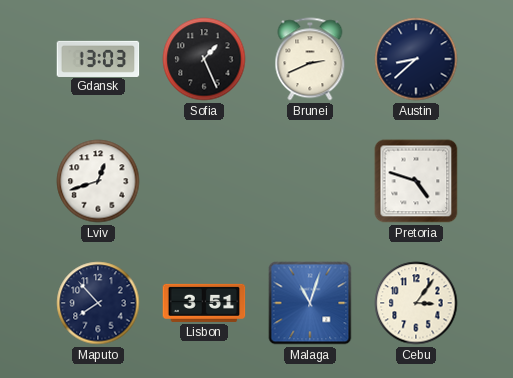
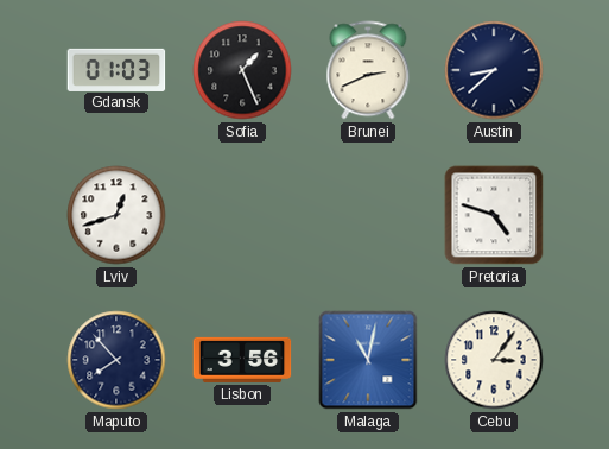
Gdansk: 13:03 -> 01:03
Lisbon: 3:51 -> 3:56
Malaga: 11:03 -> 11:02
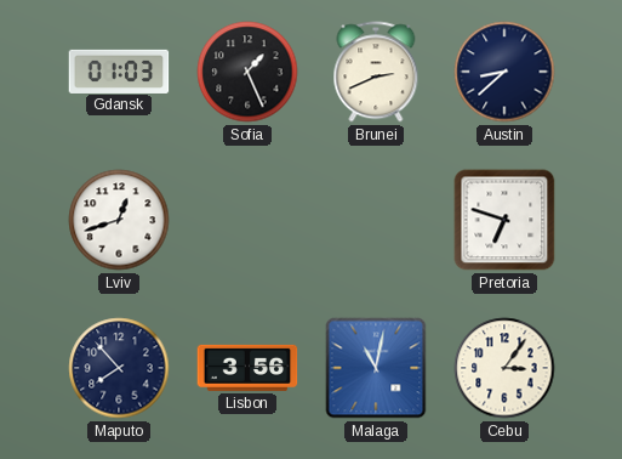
Pretoria: 4:48 -> 6:48
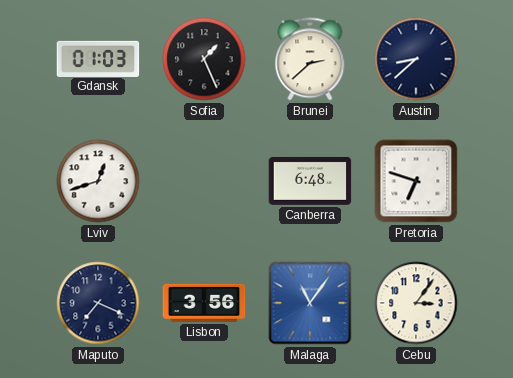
Brunei: 2:41 -> 2:38
Canberra: none -> 6:48
Maputo: 7:53 -> 7:19
Malaga: 11:02 -> 11:06
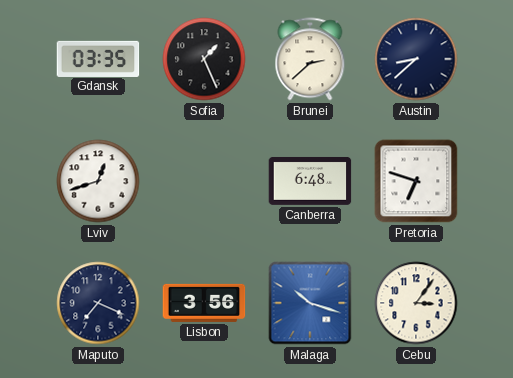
Gdansk: 01:03 -> 03:35
Malaga: 11:06 -> 10:18
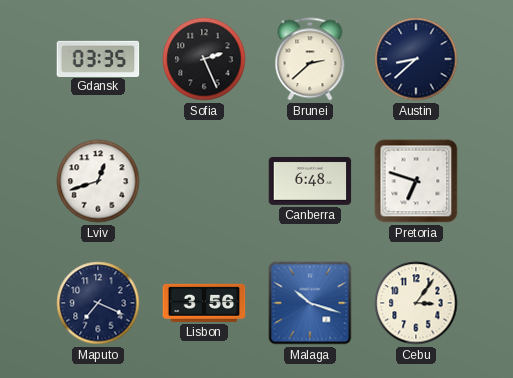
Sofia: 1:26 -> 2:26
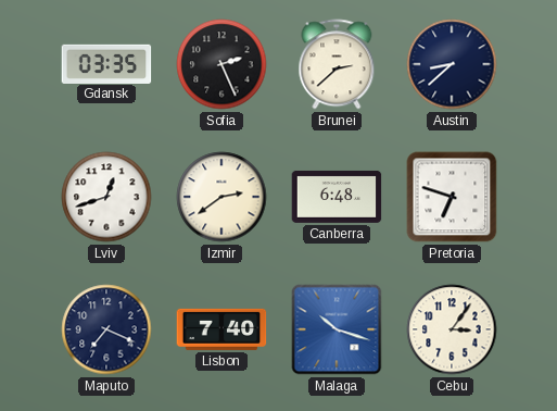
Izmir: none -> 2:39
Lisbon: 3:56 -> 7:40
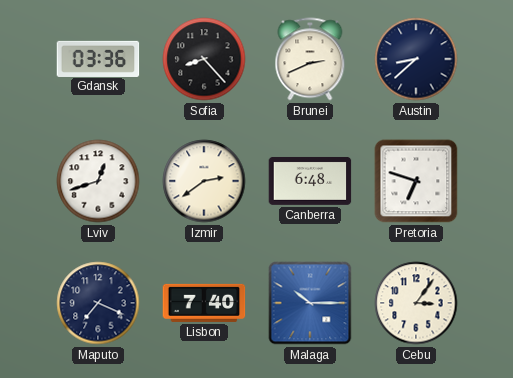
Gdansk: 03:35 -> 03:36
Sofia: 2:26 -> 8:23
Brunei: 2:38 -> 2:41
Malaga: 10:18 -> 10:15
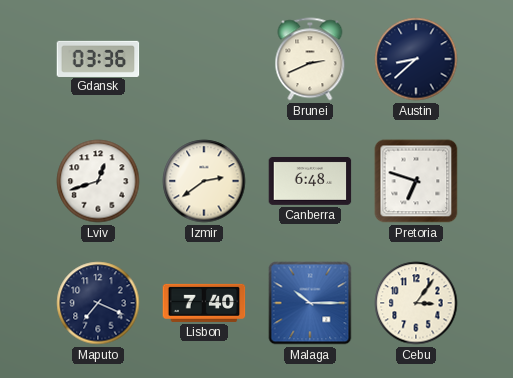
Sofia: 8:23 -> none
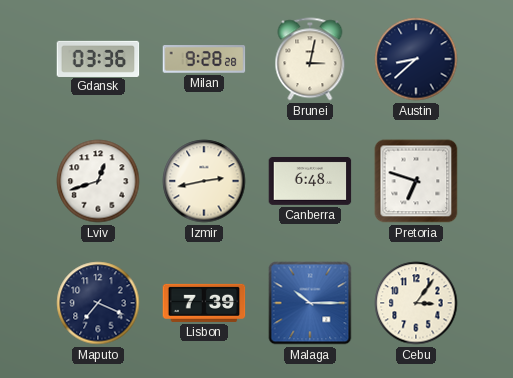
Milan: none -> 9:28
Brunei: 2:41 -> 3:02
Izmir: 2:39 -> 2:43
Lisbon: 7:40 -> 7:39
